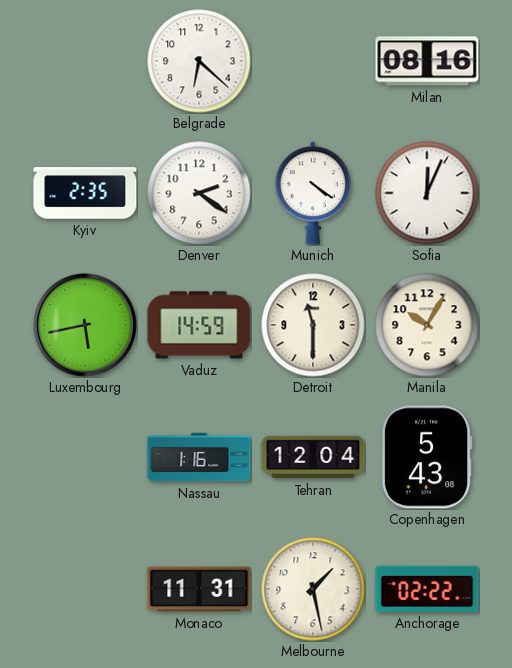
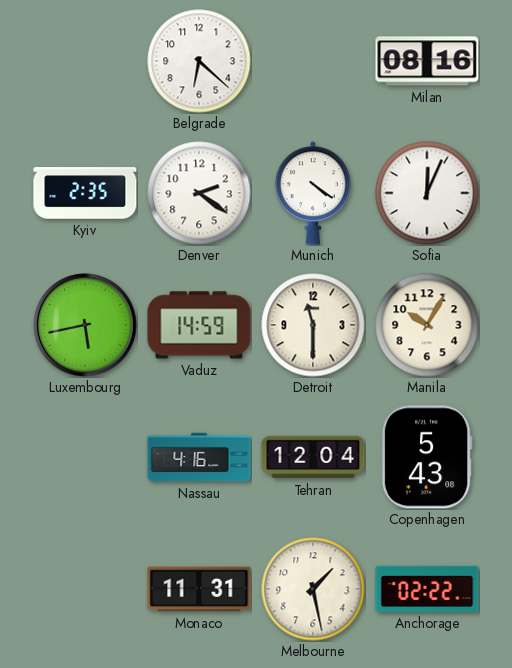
Nassau: 1:16 -> 4:16
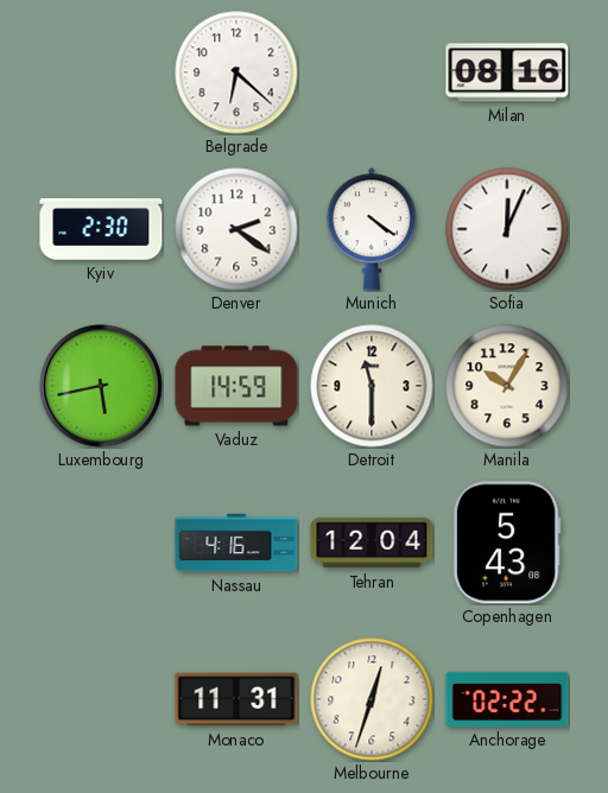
Kyiv: 2:35 -> 2:30
Melbourne: 1:28 -> 12:33
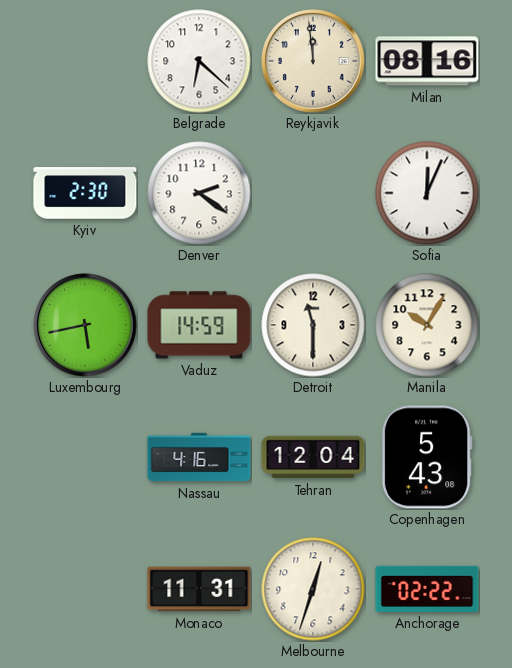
Reykjavik: none -> 11:59
Munich: 4:21 -> none
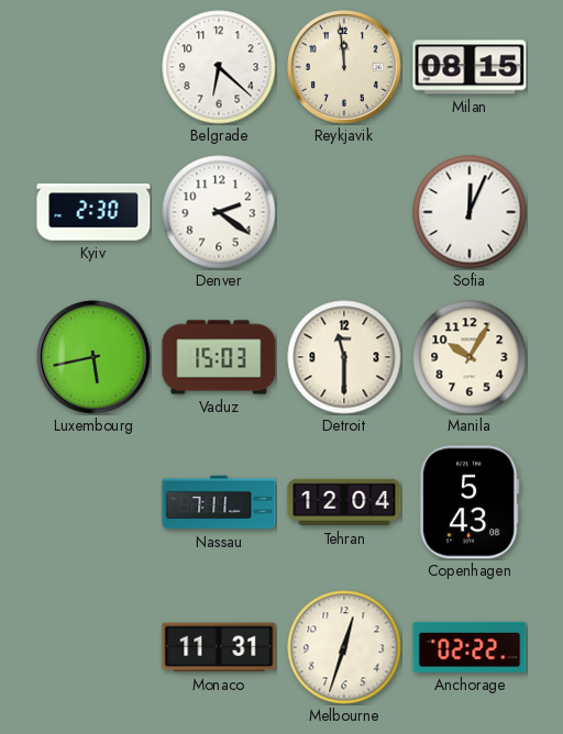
Milan: 08:16 -> 08:15
Vaduz: 14:59 -> 15:03
Nassau: 4:16 -> 7:11
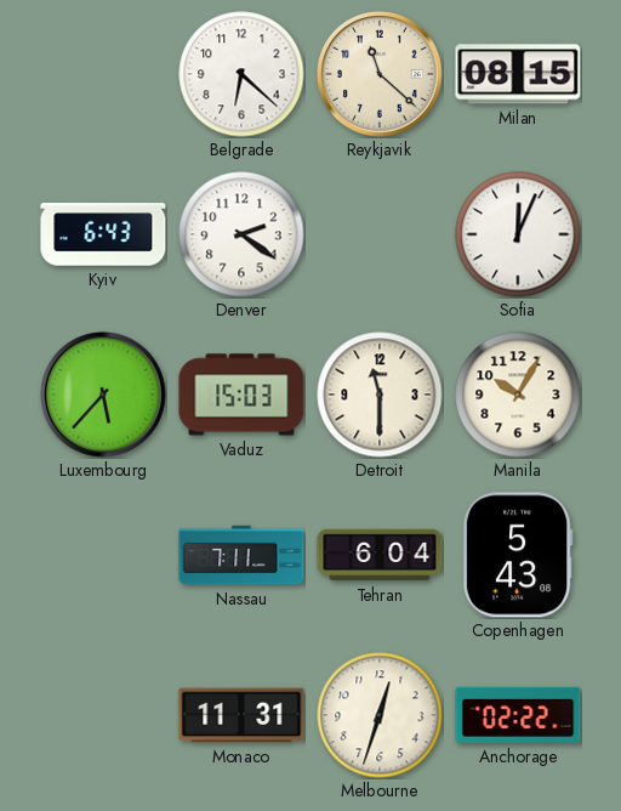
Reykjavik: 11:59 -> 11:22
Kyiv: 2:30 -> 6:43
Luxembourg: 5:43 -> 5:37
Tehran: 12:04 -> 6:04
